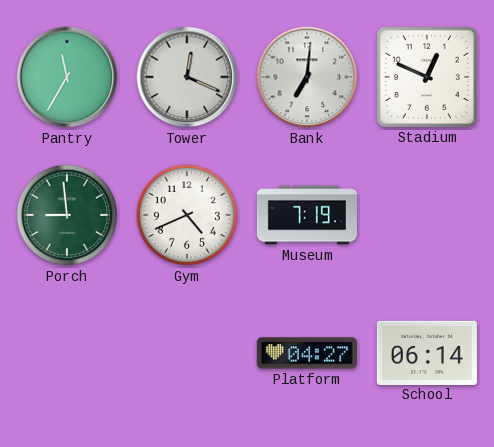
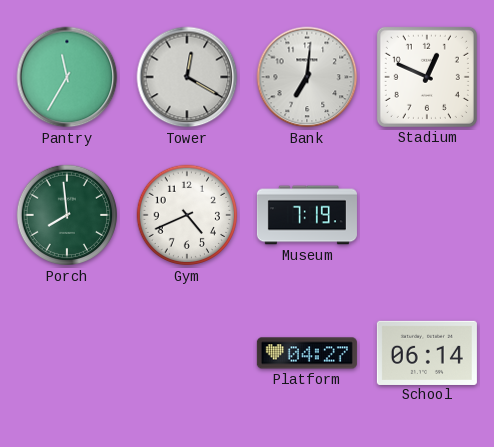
Tower: 12:19 -> 12:20
Porch: 8:59 -> 7:59
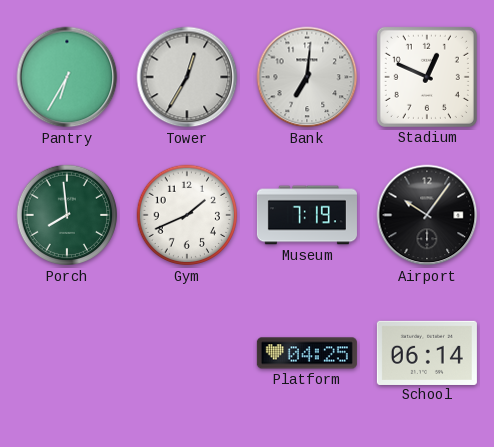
Pantry: 11:35 -> 6:35
Tower: 12:20 -> 12:35
Gym: 4:41 -> 1:41
Airport: none -> 10:06
Platform: 04:27 -> 04:25
